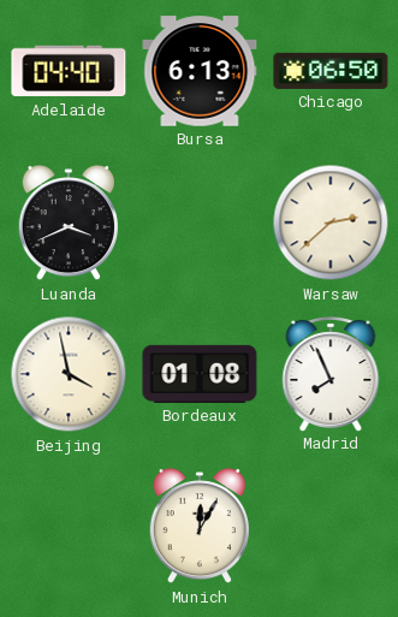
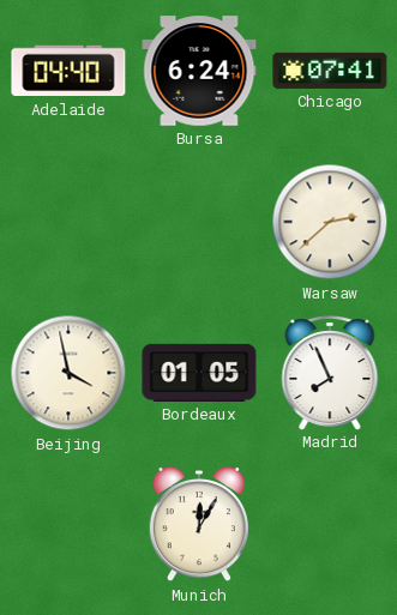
Bursa: 6:13 -> 6:24
Chicago: 06:50 -> 07:41
Luanda: 3:41 -> none
Bordeaux: 01:08 -> 01:05
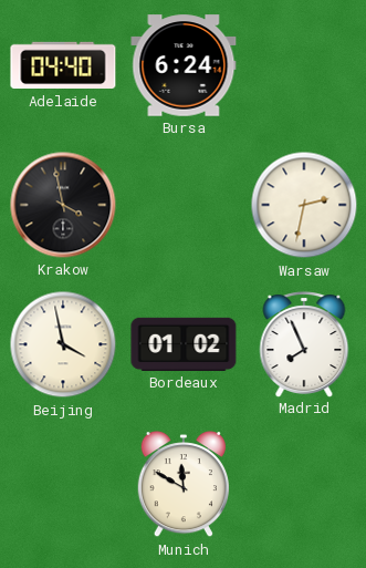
Chicago: 07:41 -> none
Krakow: none -> 3:58
Warsaw: 2:38 -> 2:32
Bordeaux: 01:05 -> 01:02
Munich: 12:05 -> 11:50
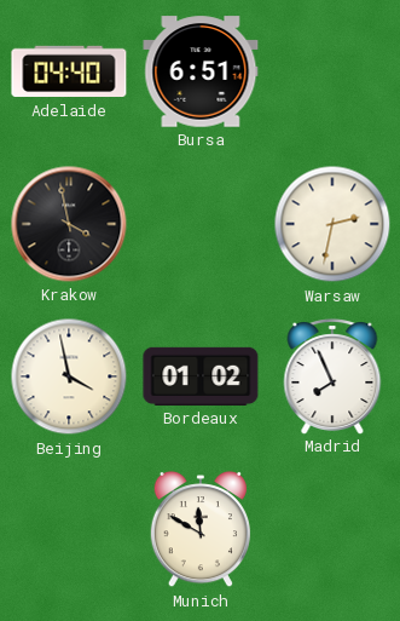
Bursa: 6:24 -> 6:51
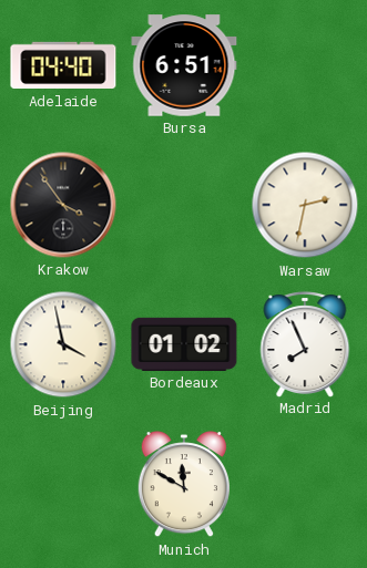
Krakow: 3:58 -> 3:54
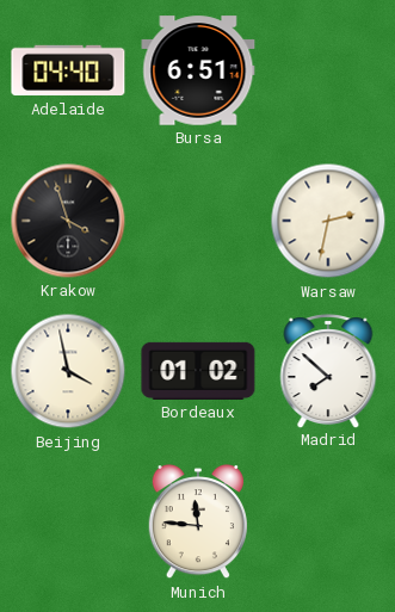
Krakow: 3:54 -> 3:57
Madrid: 7:56 -> 7:52
Munich: 11:50 -> 11:46
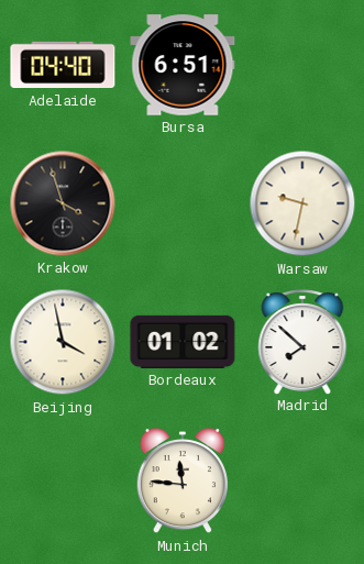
Warsaw: 2:32 -> 9:32
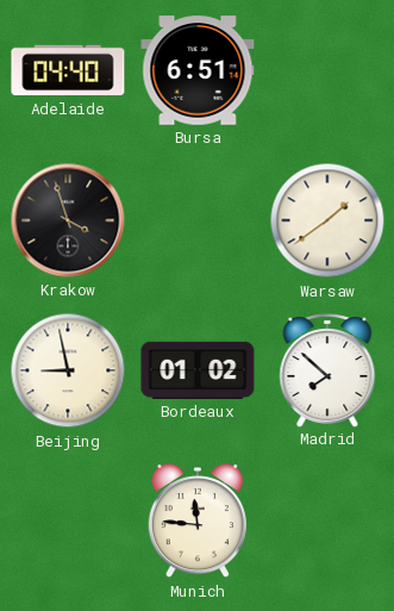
Warsaw: 9:32 -> 1:39
Beijing: 3:58 -> 8:58
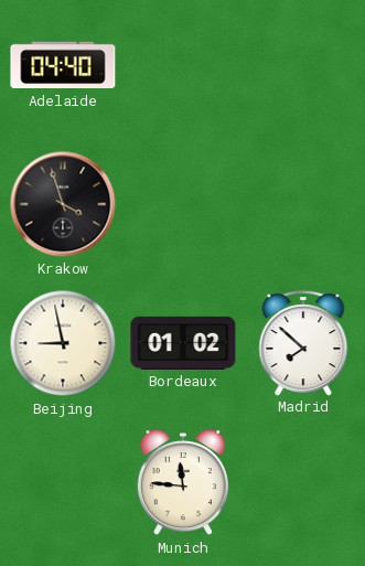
Bursa: 6:51 -> none
Warsaw: 1:39 -> none
